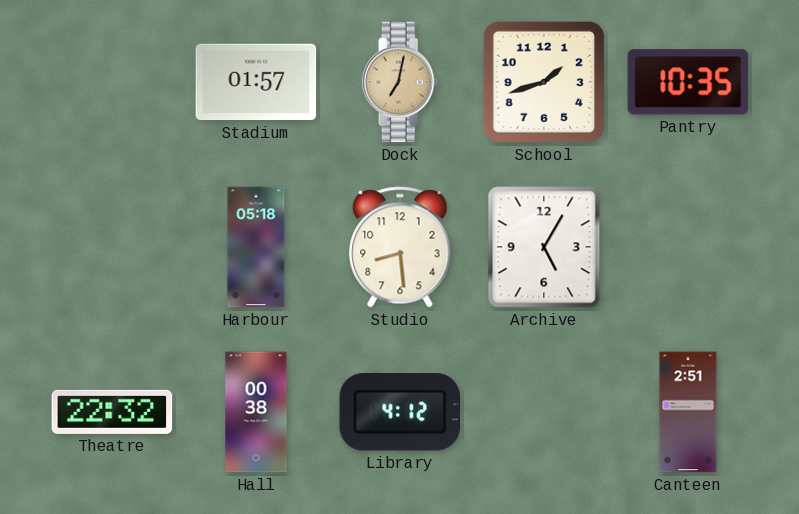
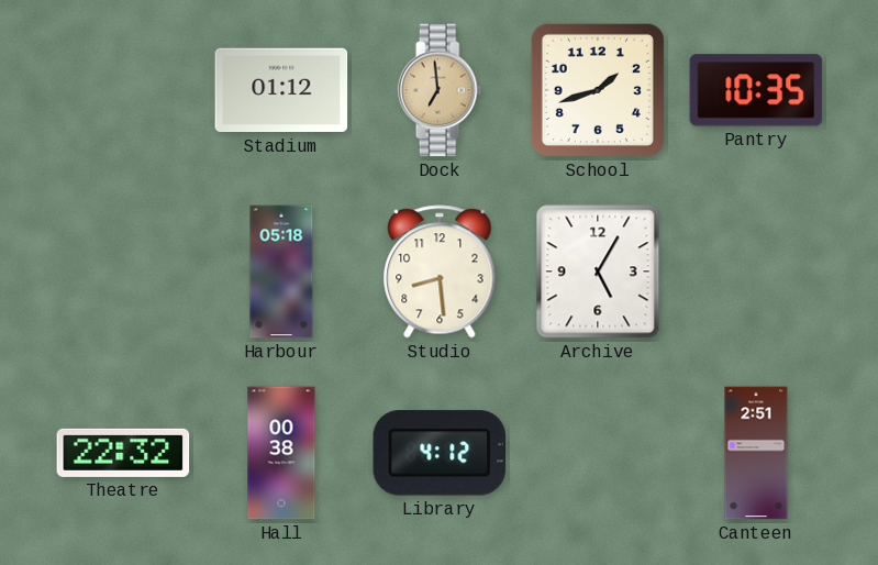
Stadium: 01:57 -> 01:12
Dock: 7:02 -> 6:59
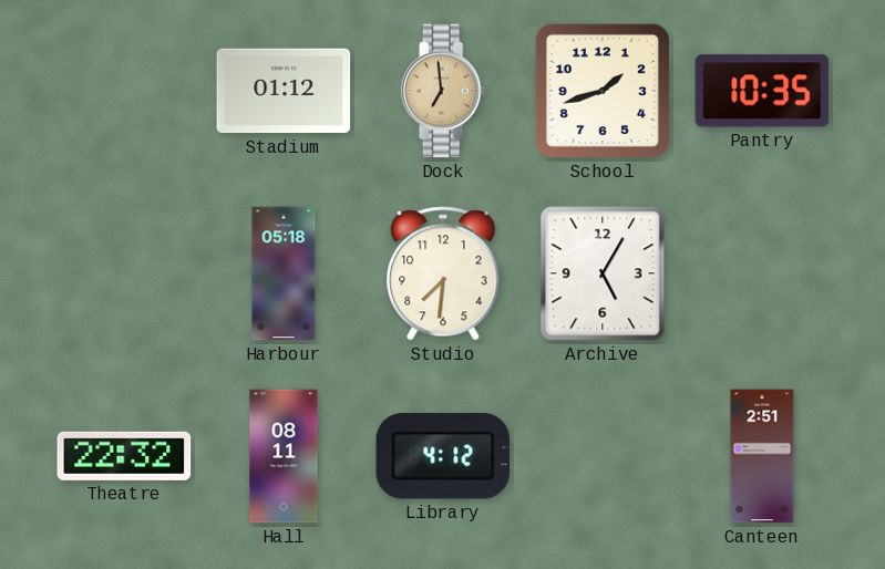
Studio: 8:29 -> 7:31
Hall: 00:38 -> 08:11
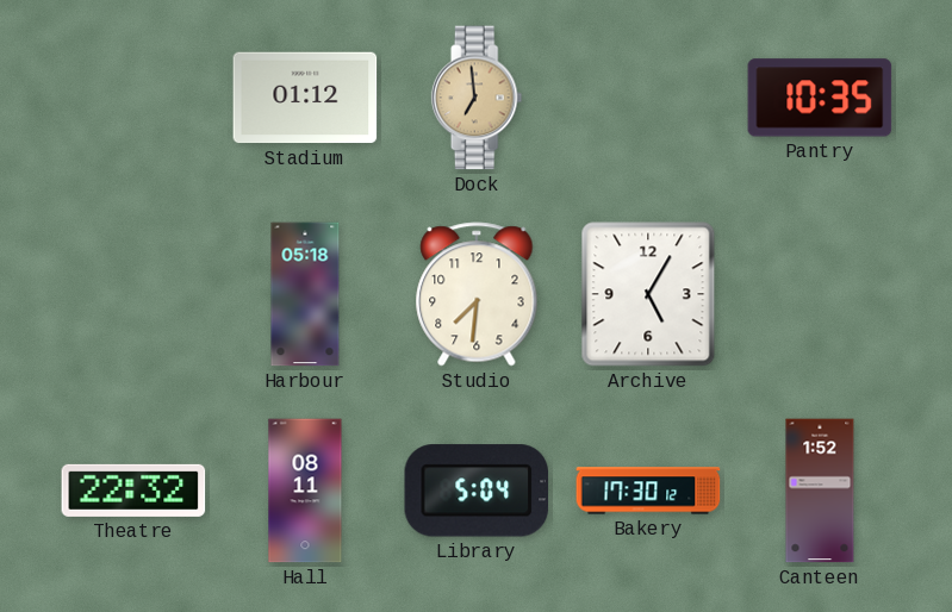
School: 1:42 -> none
Library: 4:12 -> 5:04
Bakery: none -> 17:30
Canteen: 2:51 -> 1:52
